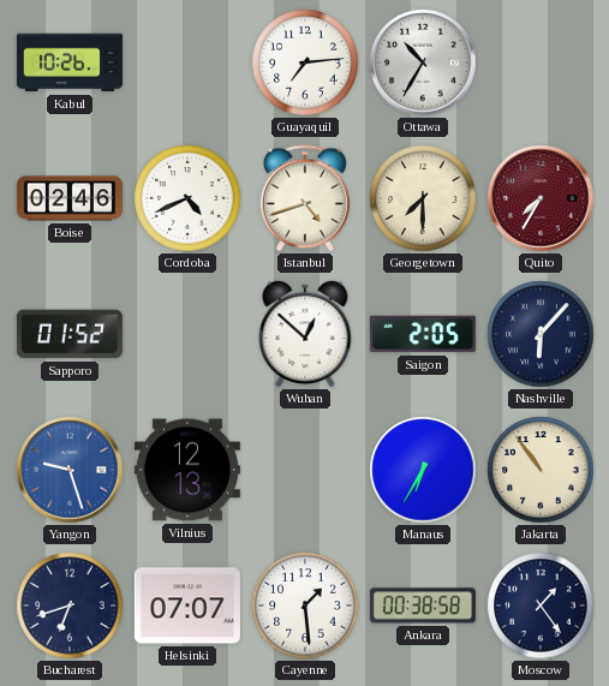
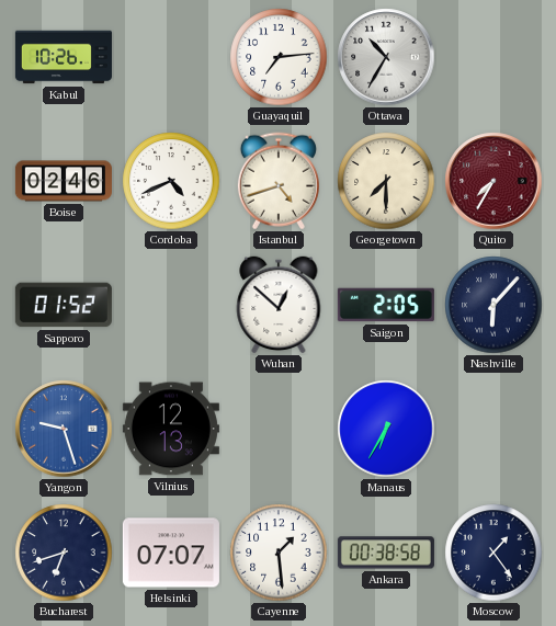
Jakarta: 10:54 -> none
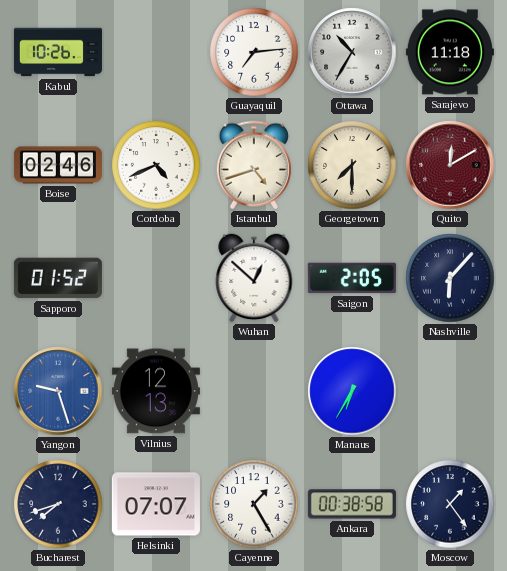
Sarajevo: none -> 11:18
Quito: 7:35 -> 12:10
Bucharest: 6:42 -> 7:42
Cayenne: 1:29 -> 1:25
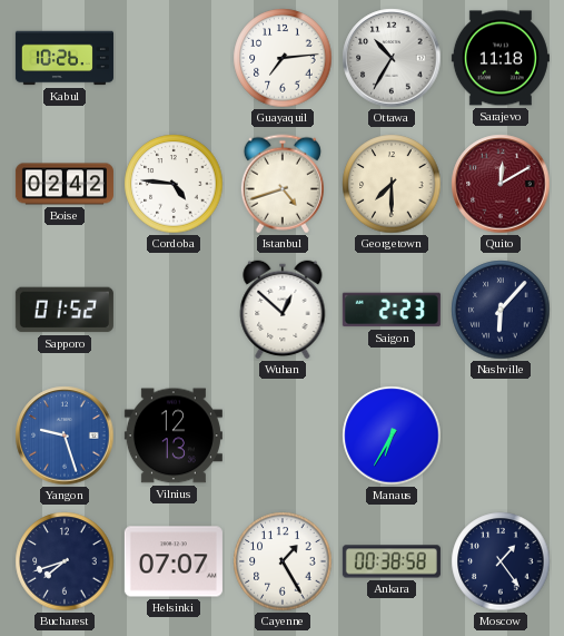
Boise: 02:46 -> 02:42
Cordoba: 4:41 -> 4:46
Saigon: 2:05 -> 2:23
